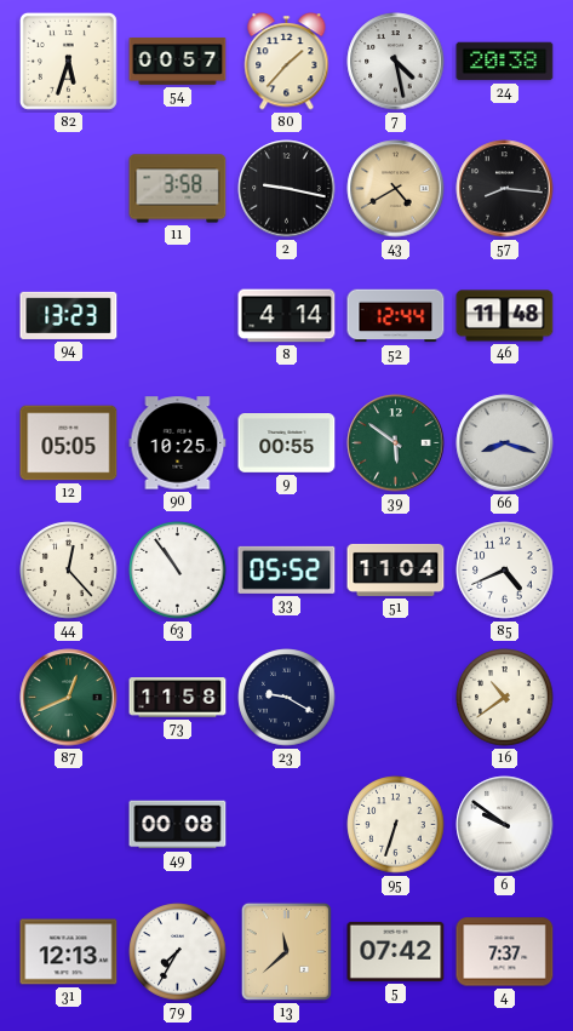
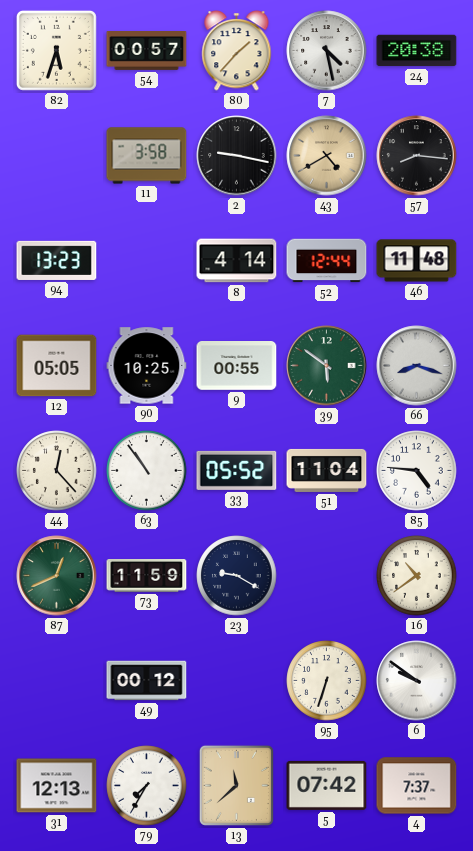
85: 4:41 -> 4:46
73: 11:58 -> 11:59
49: 00:08 -> 00:12
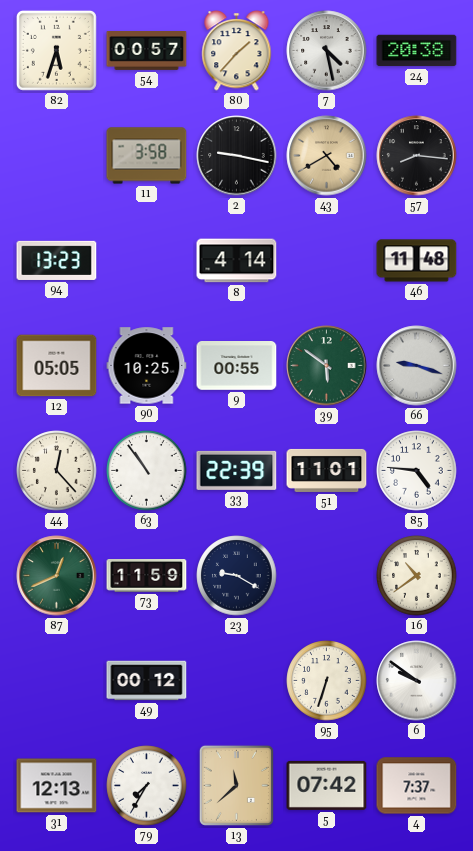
52: 12:44 -> none
66: 8:18 -> 9:18
33: 05:52 -> 22:39
51: 11:04 -> 11:01
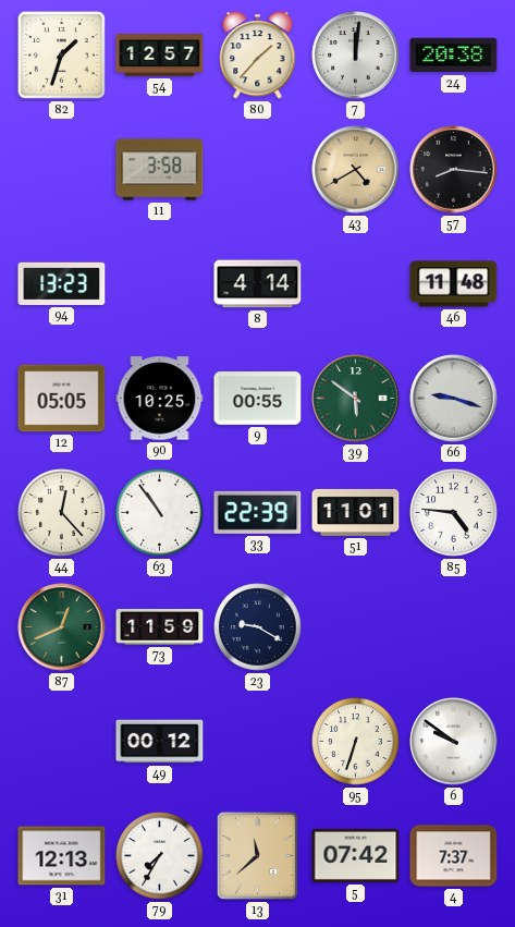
82: 5:33 -> 1:33
54: 00:57 -> 12:57
7: 4:28 -> 12:01
2: 9:17 -> none
16: 10:39 -> none
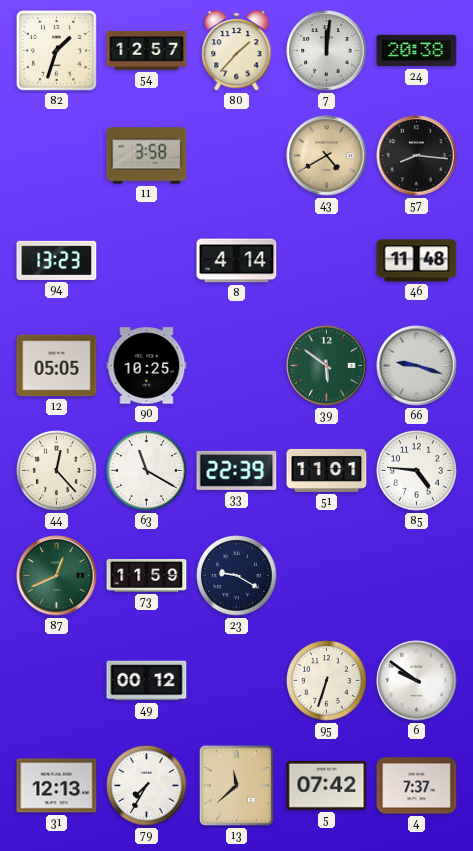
9: 00:55 -> none
63: 10:54 -> 11:20
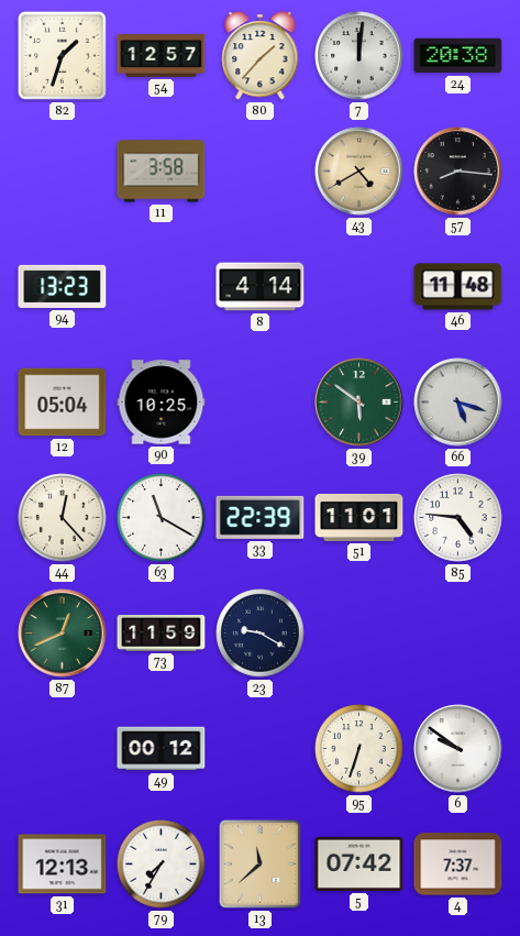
12: 05:05 -> 05:04
66: 9:18 -> 5:18
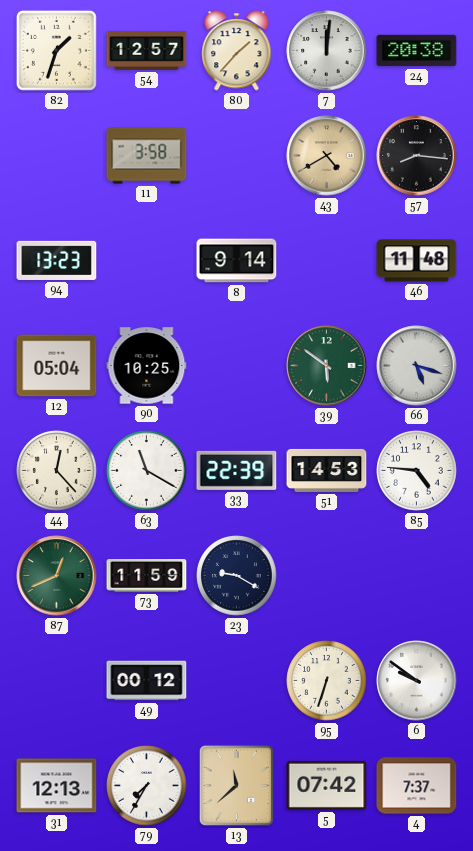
8: 4:14 -> 9:14
51: 11:01 -> 14:53
